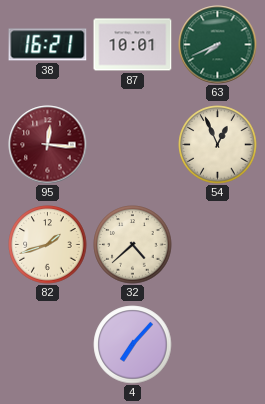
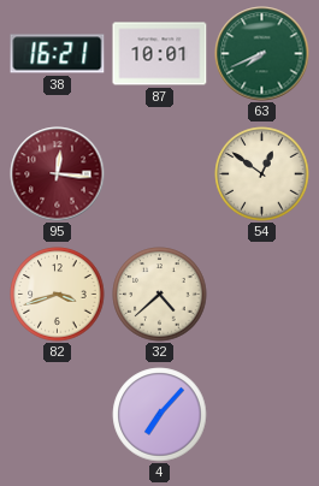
54: 12:56 -> 12:51
82: 1:42 -> 3:42
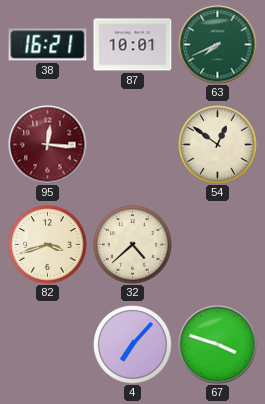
67: none -> 3:48
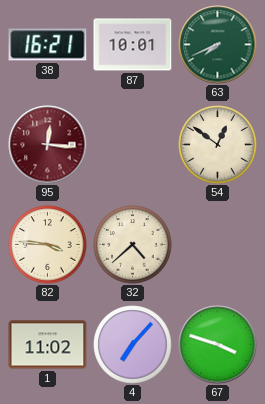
82: 3:42 -> 3:46
1: none -> 11:02
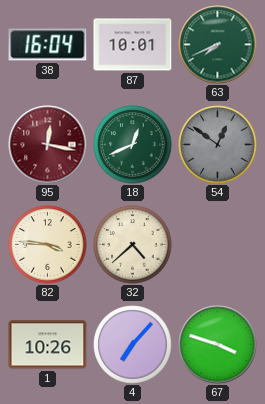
38: 16:21 -> 16:04
95: 12:16 -> 12:17
18: none -> 12:41
54 dial: cream -> grey
1: 11:02 -> 10:26
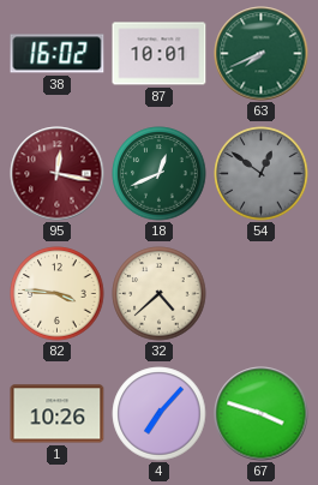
38: 16:04 -> 16:02
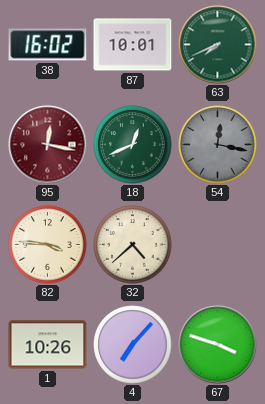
54: 12:51 -> 12:17
